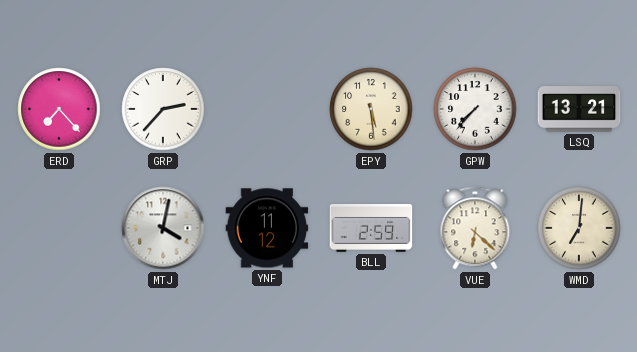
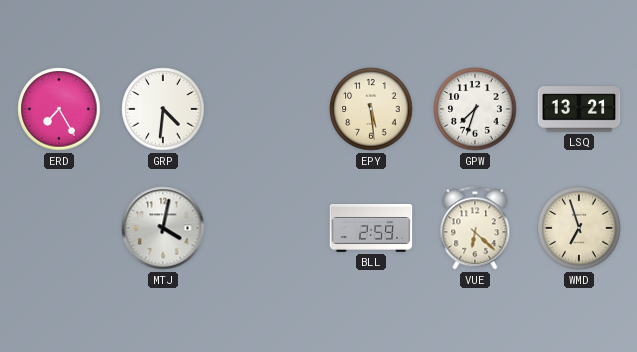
ERD: 7:23 -> 7:25
GRP: 2:37 -> 4:31
GPW: 7:37 -> 7:33
YNF: 11:12 -> none
WMD: 7:01 -> 6:57
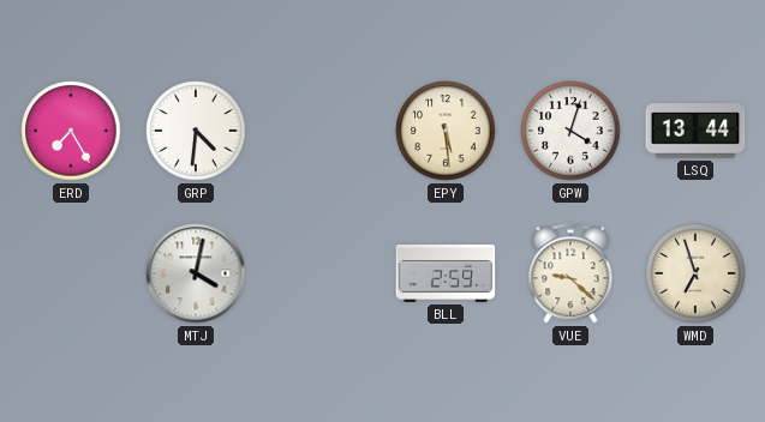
GPW: 7:33 -> 4:03
LSQ: 13:21 -> 13:44
VUE: 6:22 -> 9:22
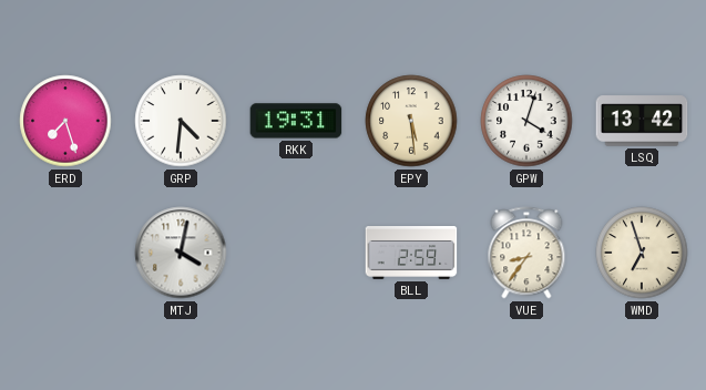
ERD: 7:25 -> 7:27
RKK: none -> 19:31
LSQ: 13:44 -> 13:42
VUE: 9:22 -> 8:36
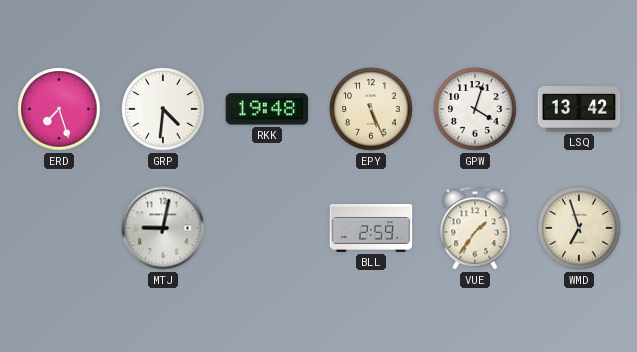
RKK: 19:31 -> 19:48
EPY: 5:29 -> 5:26
MTJ: 4:02 -> 9:02
VUE: 8:36 -> 1:36
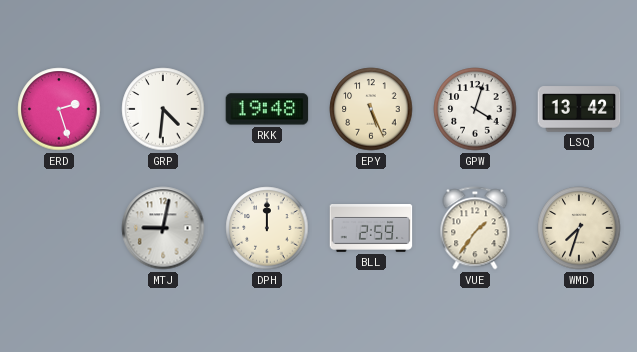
ERD: 7:27 -> 2:27
DPH: none -> 12:00
WMD: 6:57 -> 7:33
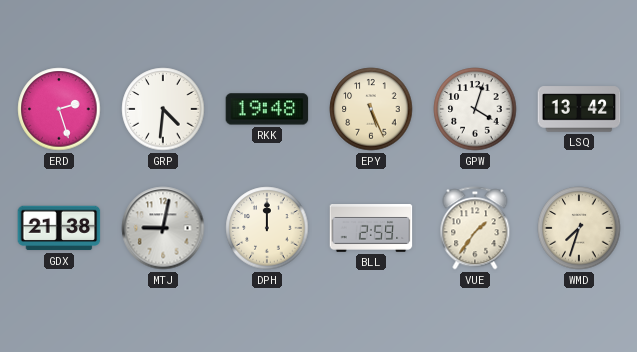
GDX: none -> 21:38
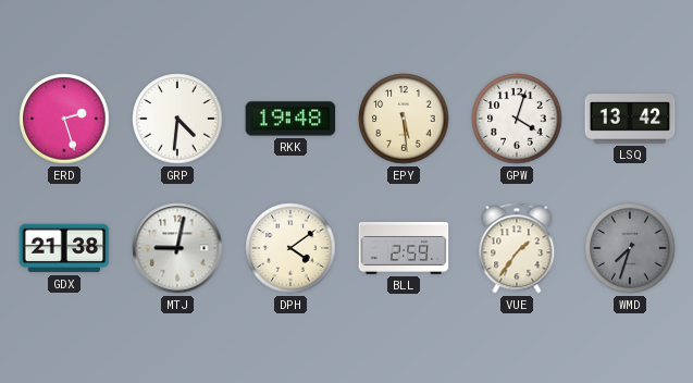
EPY: 5:26 -> 5:29
DPH: 12:00 -> 4:09
WMD dial: cream -> grey
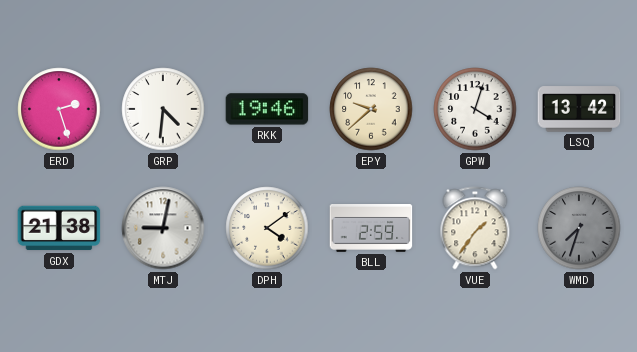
RKK: 19:48 -> 19:46
EPY: 5:29 -> 9:38
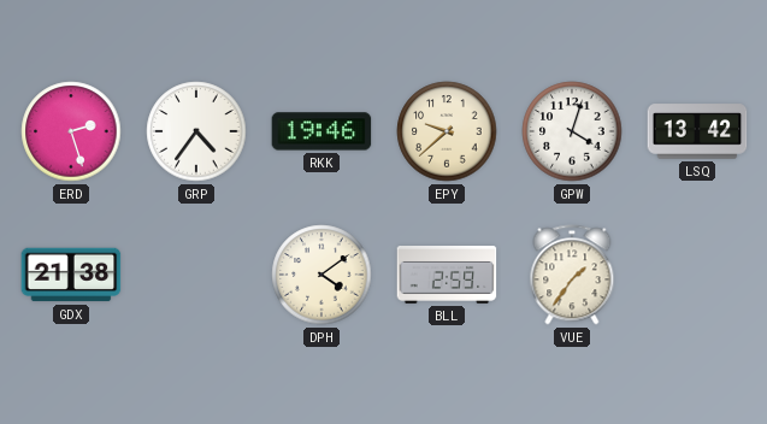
GRP: 4:31 -> 4:36
MTJ: 9:02 -> none
WMD: 7:33 -> none
